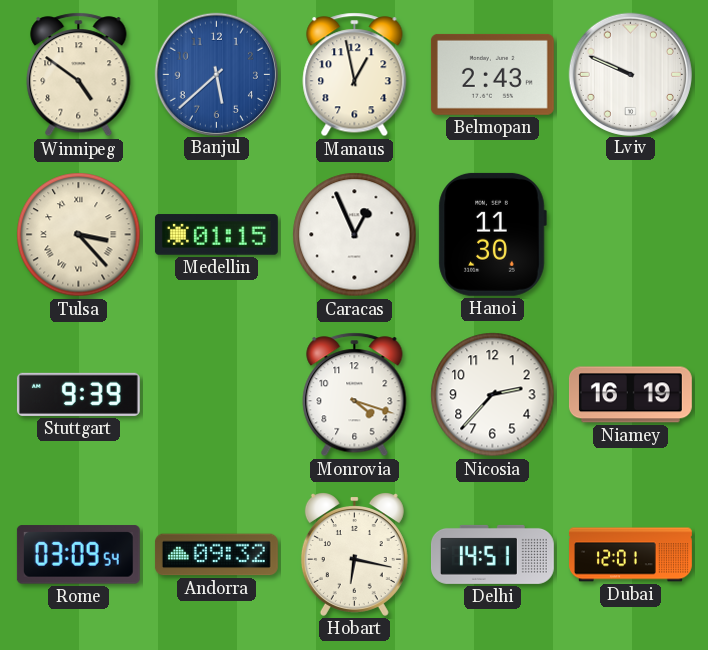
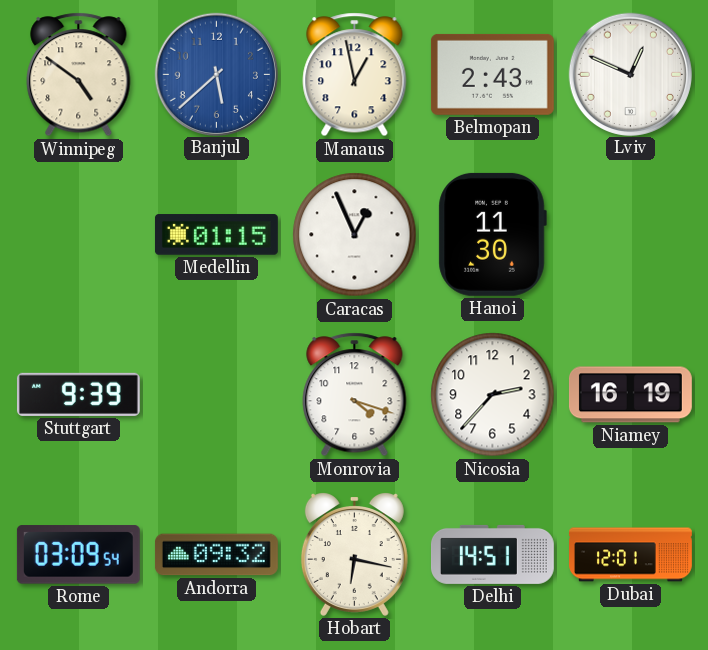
Lviv: 9:49 -> 12:49
Tulsa: 3:23 -> none
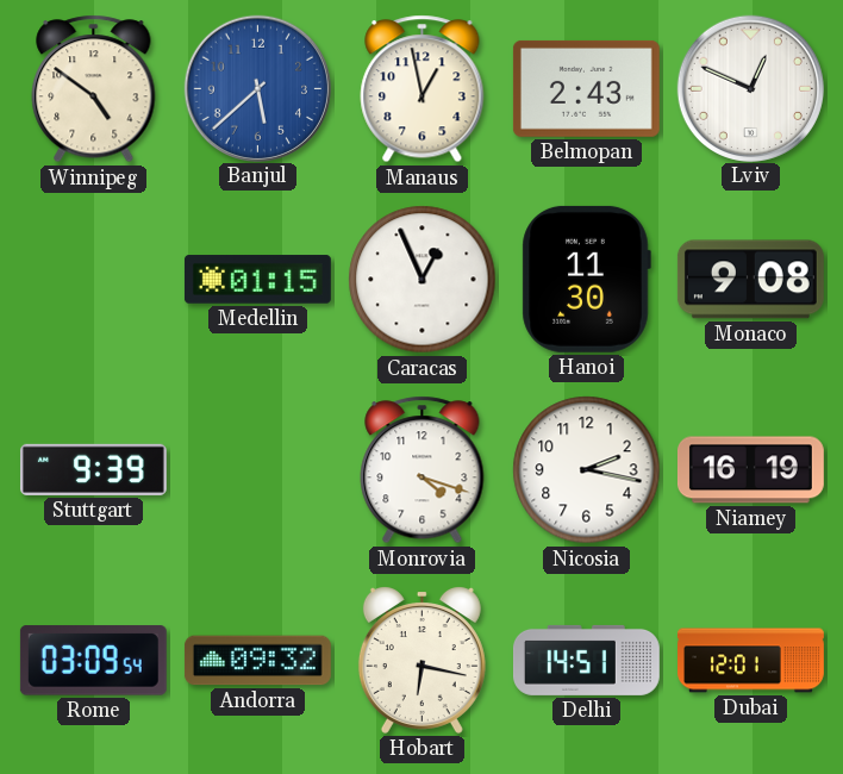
Monaco: none -> 9:08
Nicosia: 2:37 -> 2:17
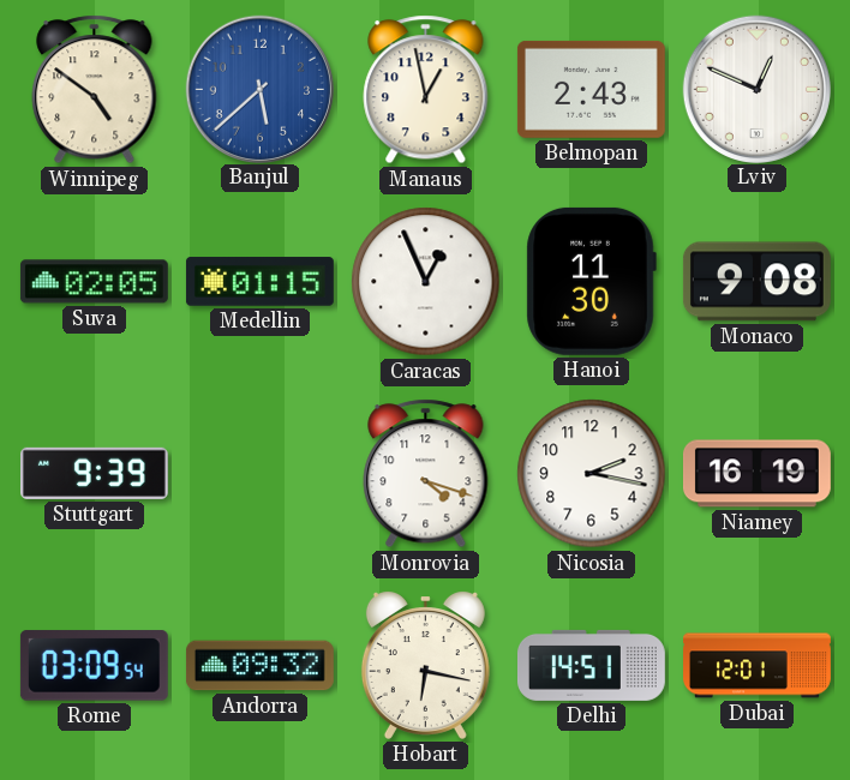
Suva: none -> 02:05
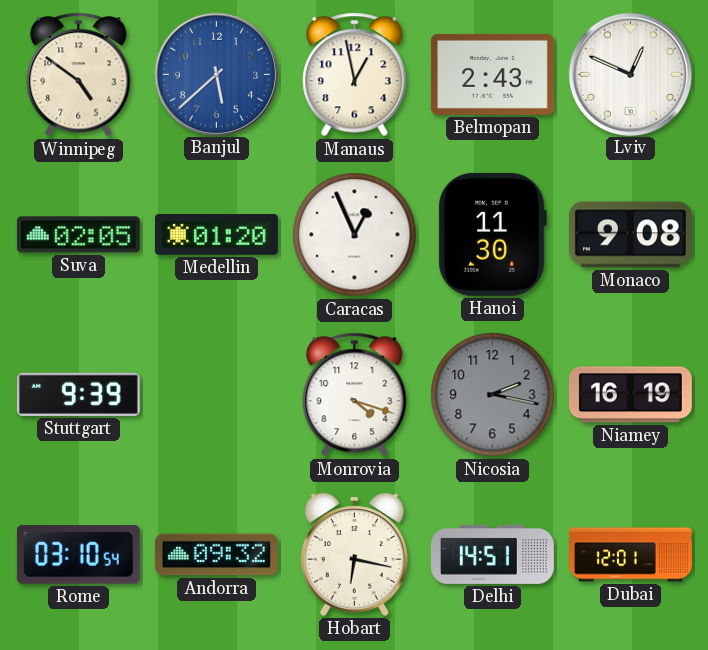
Medellin: 01:15 -> 01:20
Nicosia dial: white -> grey
Rome: 03:09 -> 03:10
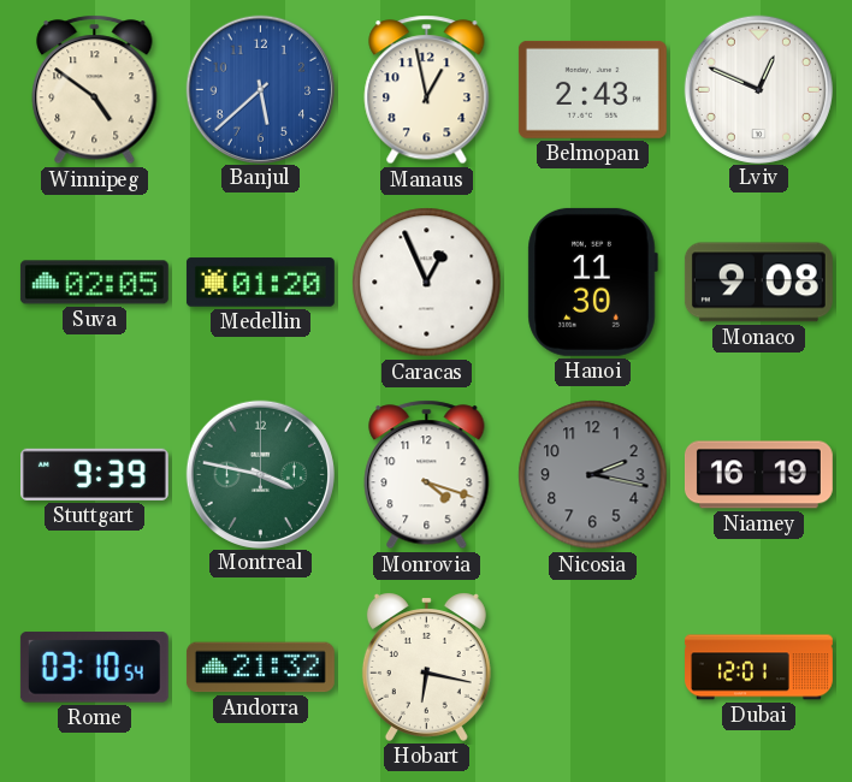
Montreal: none -> 3:47
Andorra: 09:32 -> 21:32
Delhi: 14:51 -> none
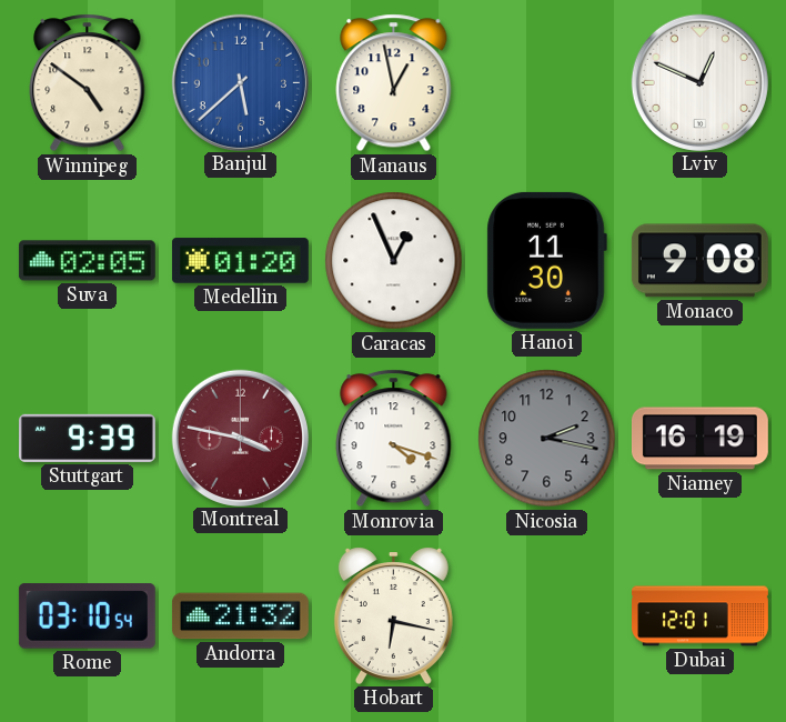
Belmopan: 2:43 -> none
Montreal dial: green -> burgundy
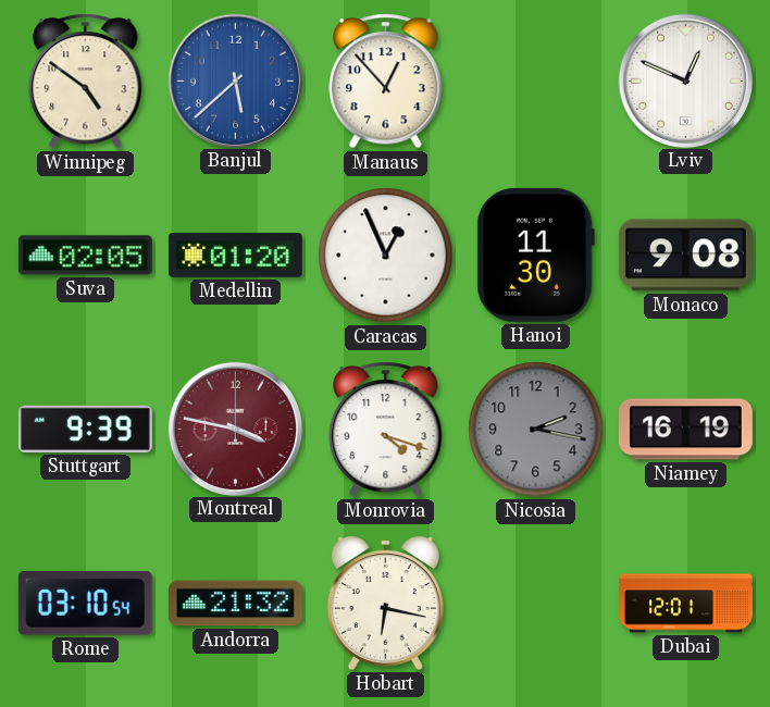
Manaus: 12:58 -> 12:53
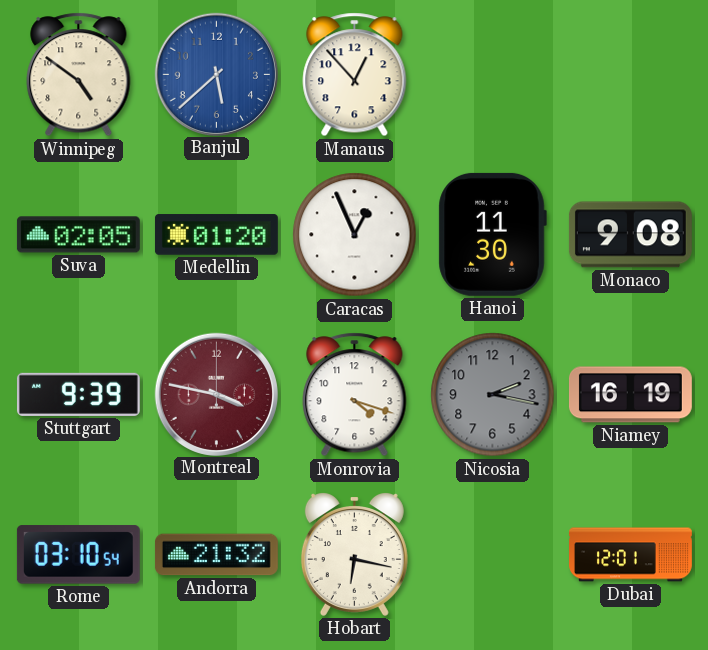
Lviv: 12:49 -> none
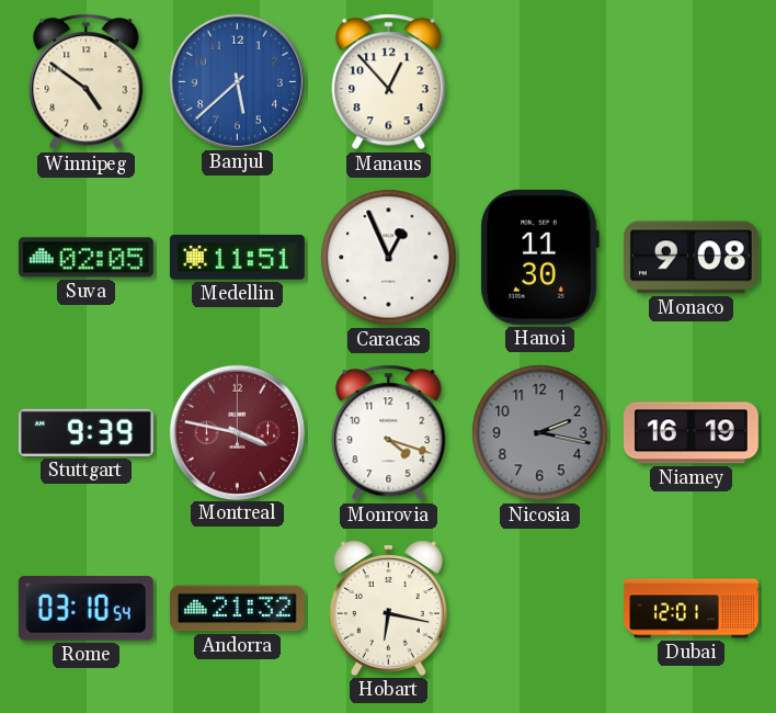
Medellin: 01:20 -> 11:51
